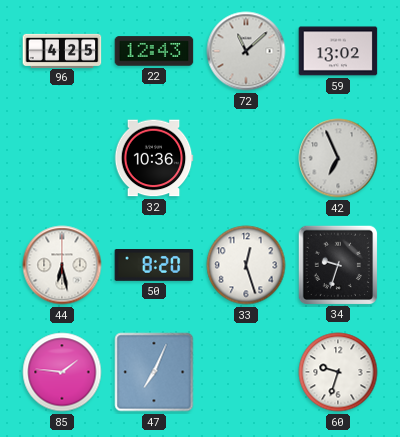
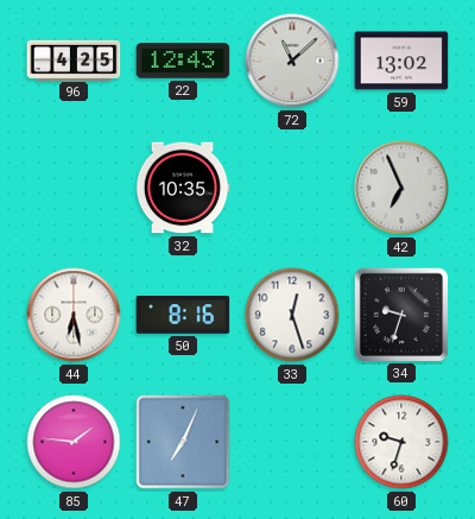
32: 10:36 -> 10:35
50: 8:20 -> 8:16
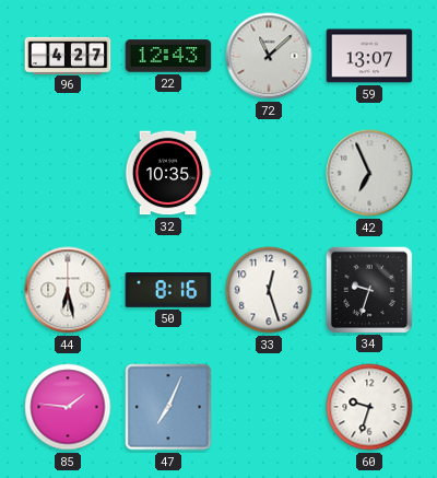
96: 4:25 -> 4:27
59: 13:02 -> 13:07
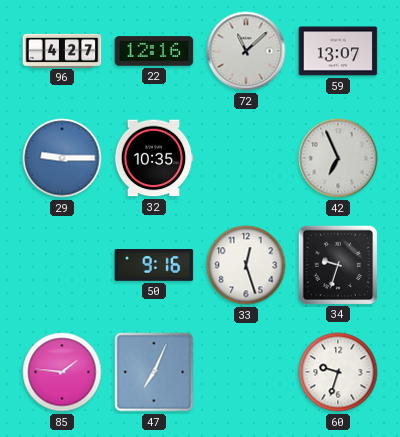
22: 12:43 -> 12:16
29: none -> 9:15
44: 6:28 -> none
50: 8:16 -> 9:16
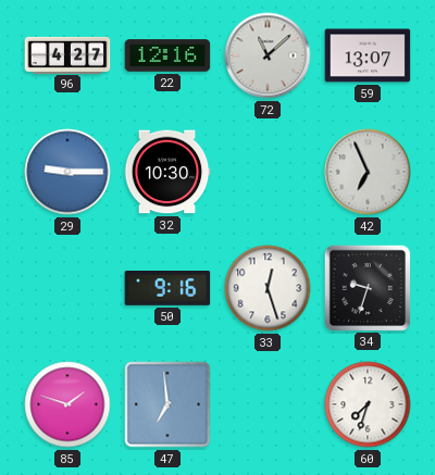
32: 10:35 -> 10:30
85: 1:46 -> 1:48
47: 7:04 -> 6:59
60: 9:33 -> 7:33
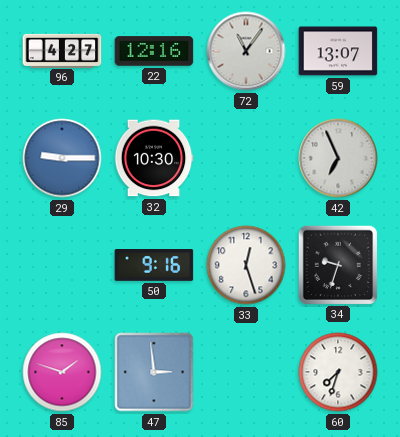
72: 11:08 -> 11:06
47: 6:59 -> 2:59
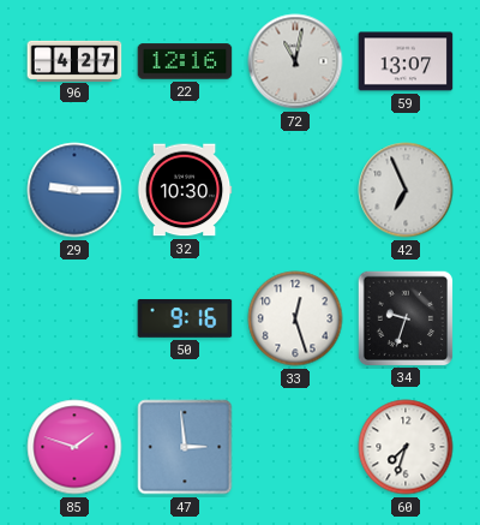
72: 11:06 -> 11:02
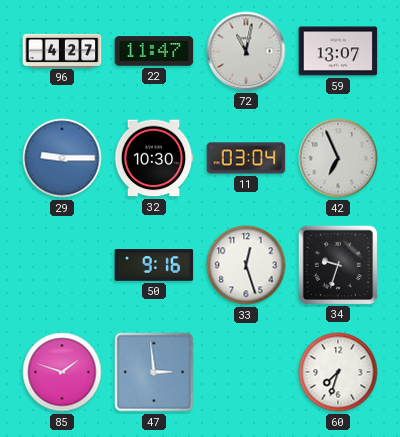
22: 12:16 -> 11:47
11: none -> 03:04
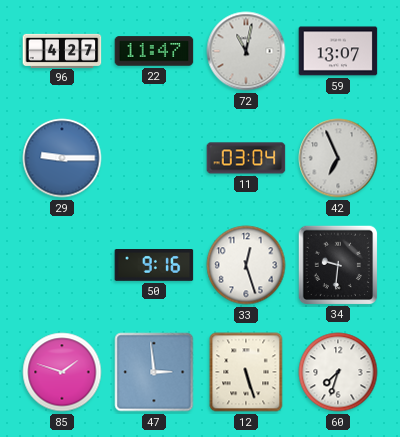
32: 10:30 -> none
34: 9:33 -> 9:31
12: none -> 5:27
